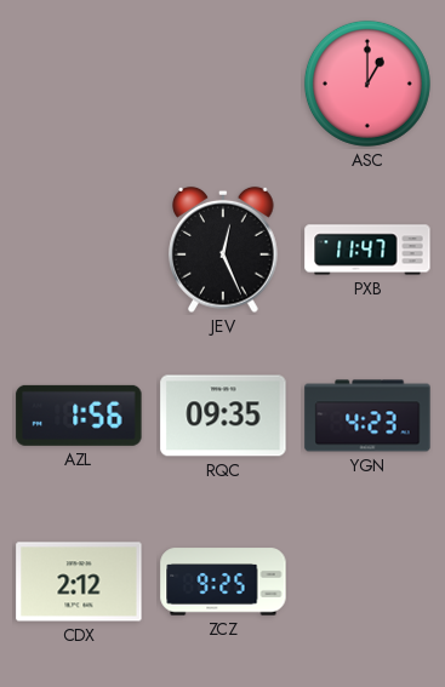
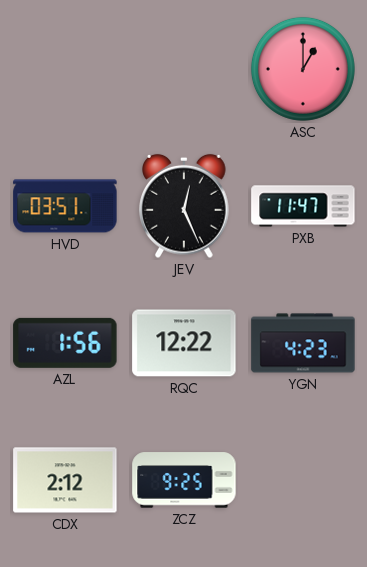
HVD: none -> 03:51
RQC: 09:35 -> 12:22
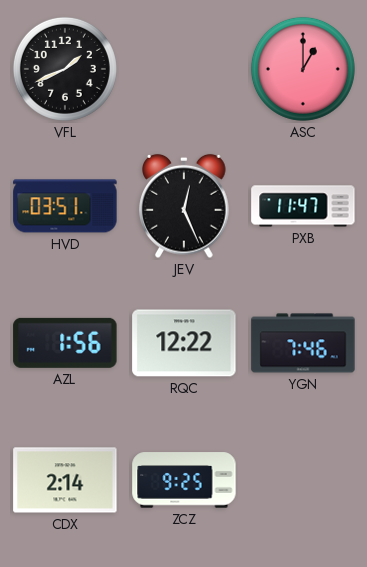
VFL: none -> 1:41
YGN: 4:23 -> 7:46
CDX: 2:12 -> 2:14
